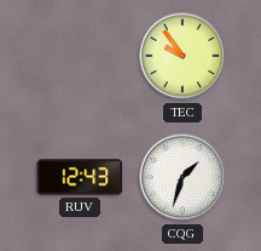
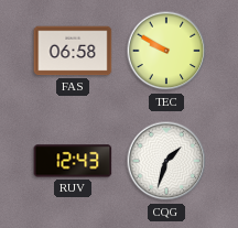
FAS: none -> 06:58
TEC: 9:54 -> 9:50
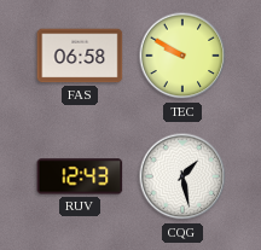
CQG: 1:33 -> 1:28
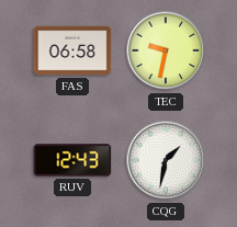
TEC: 9:50 -> 9:32
CQG: 1:28 -> 1:32
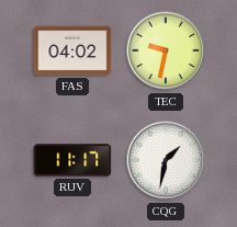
FAS: 06:58 -> 04:02
RUV: 12:43 -> 11:17
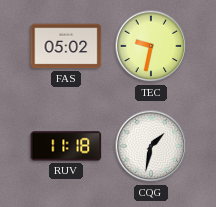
FAS: 04:02 -> 05:02
RUV: 11:17 -> 11:18
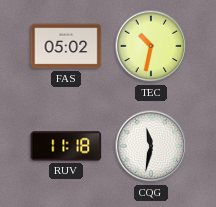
TEC: 9:32 -> 10:32
CQG: 1:32 -> 11:32
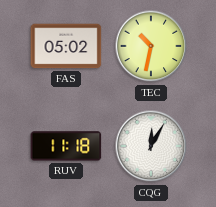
CQG: 11:32 -> 12:05
